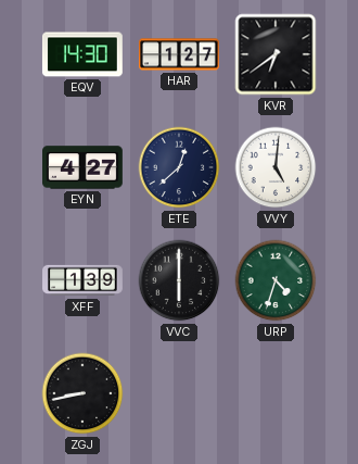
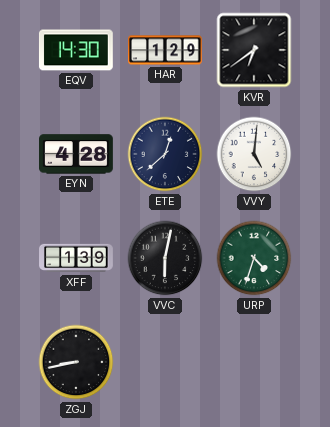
HAR: 1:27 -> 1:29
EYN: 4:27 -> 4:28
VVC: 6:00 -> 6:02
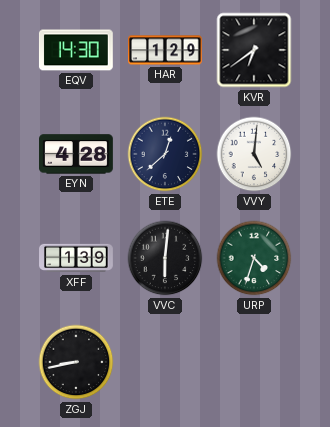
VVC: 6:02 -> 6:01
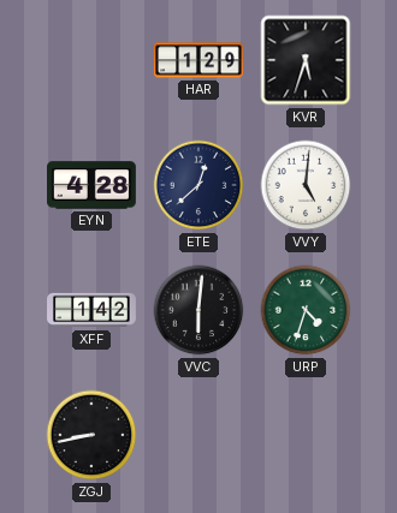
EQV: 14:30 -> none
KVR: 6:39 -> 5:33
XFF: 1:39 -> 1:42
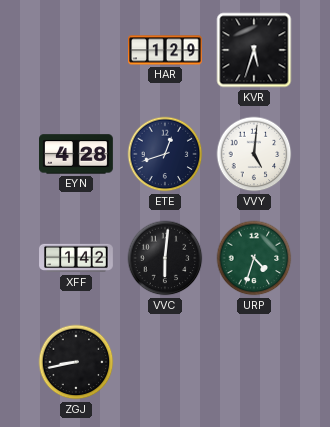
ETE: 12:38 -> 12:42
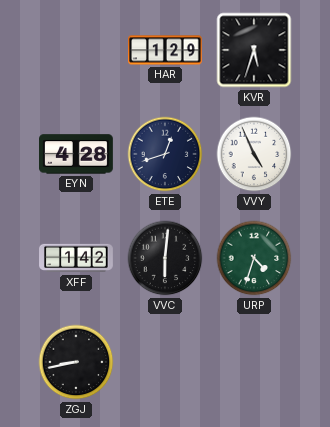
VVY: 5:01 -> 4:56
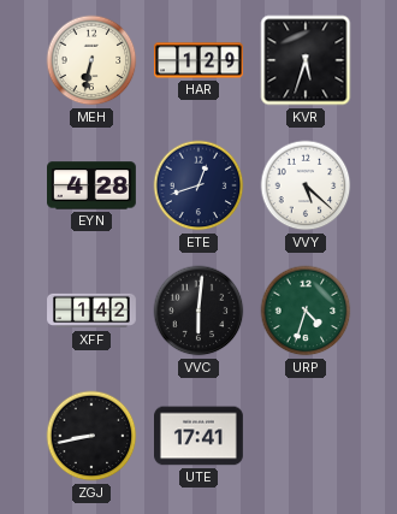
MEH: none -> 6:32
VVY: 4:56 -> 5:22
UTE: none -> 17:41
